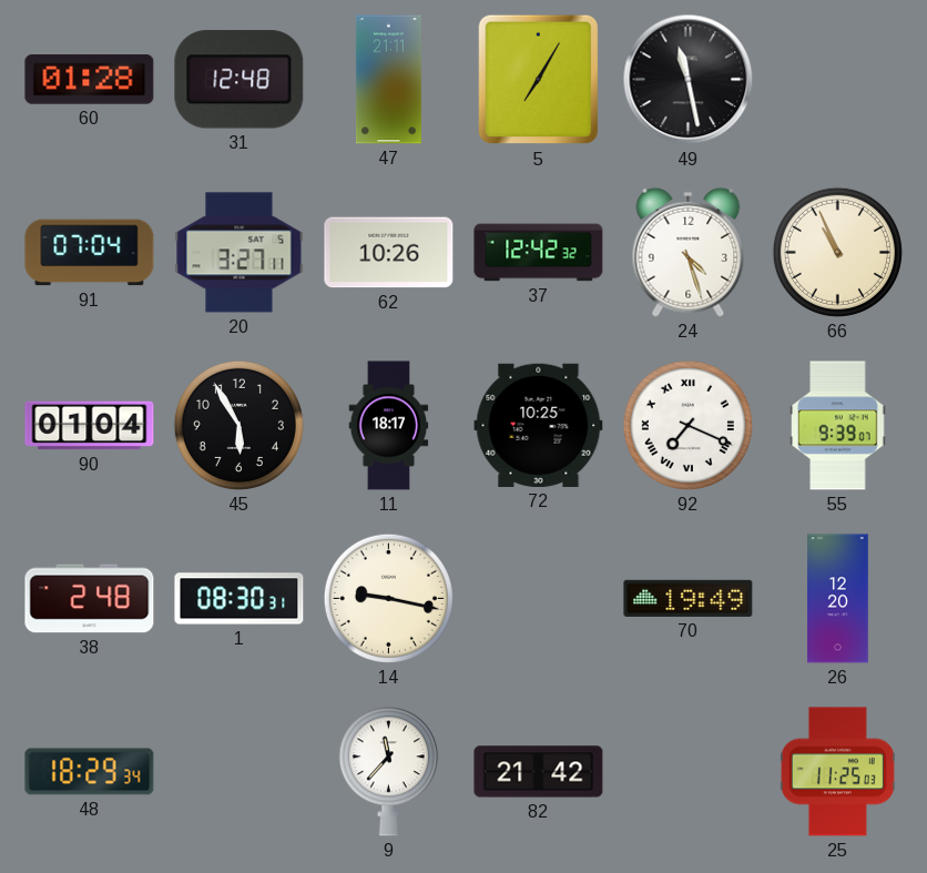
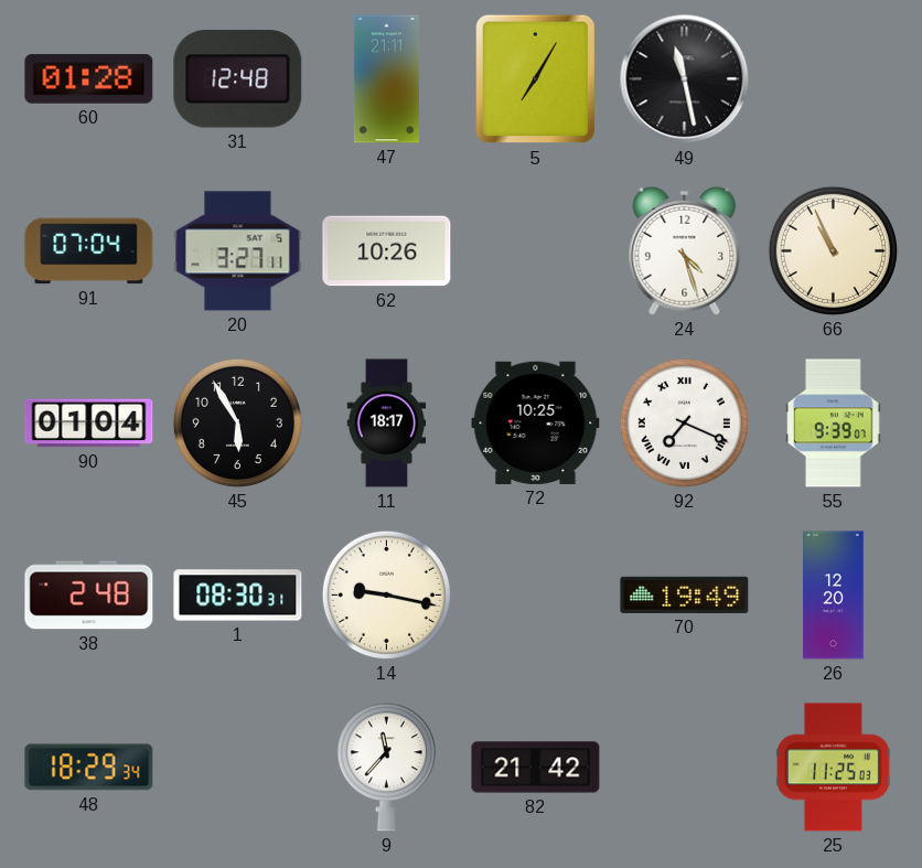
37: 12:42 -> none
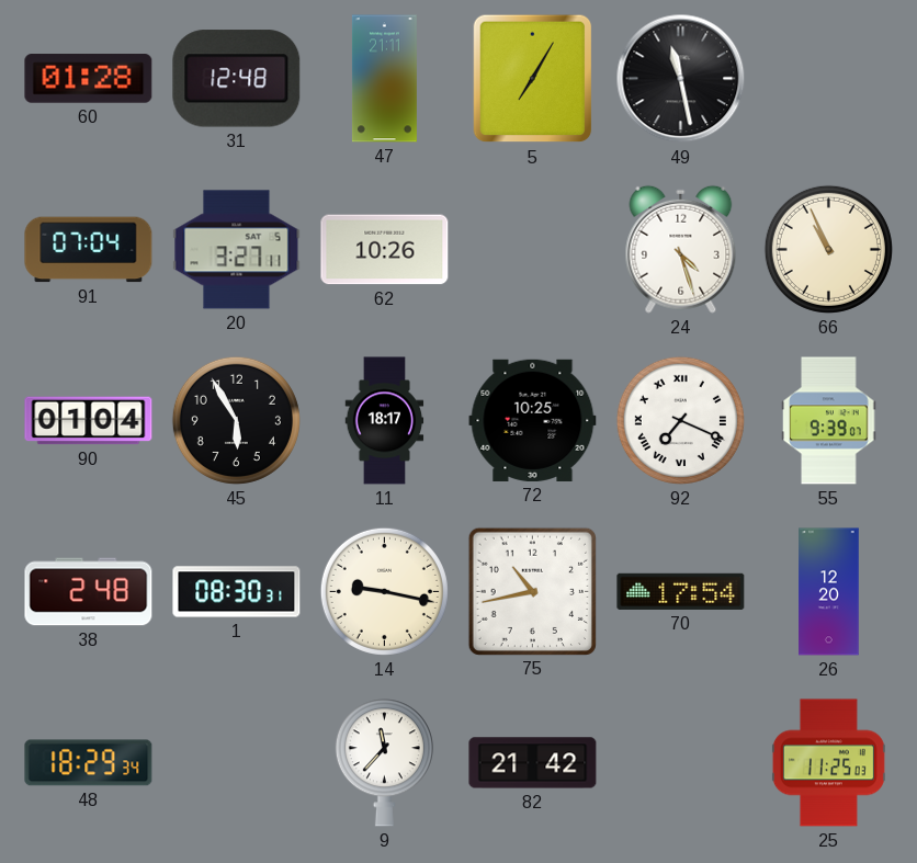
75: none -> 10:43
70: 19:49 -> 17:54
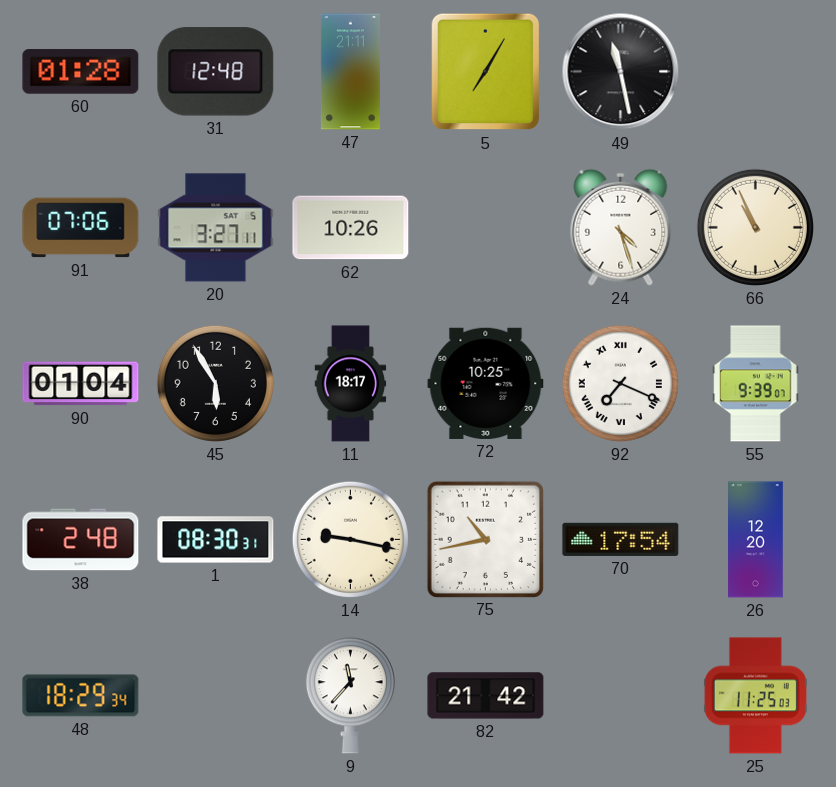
91: 07:04 -> 07:06
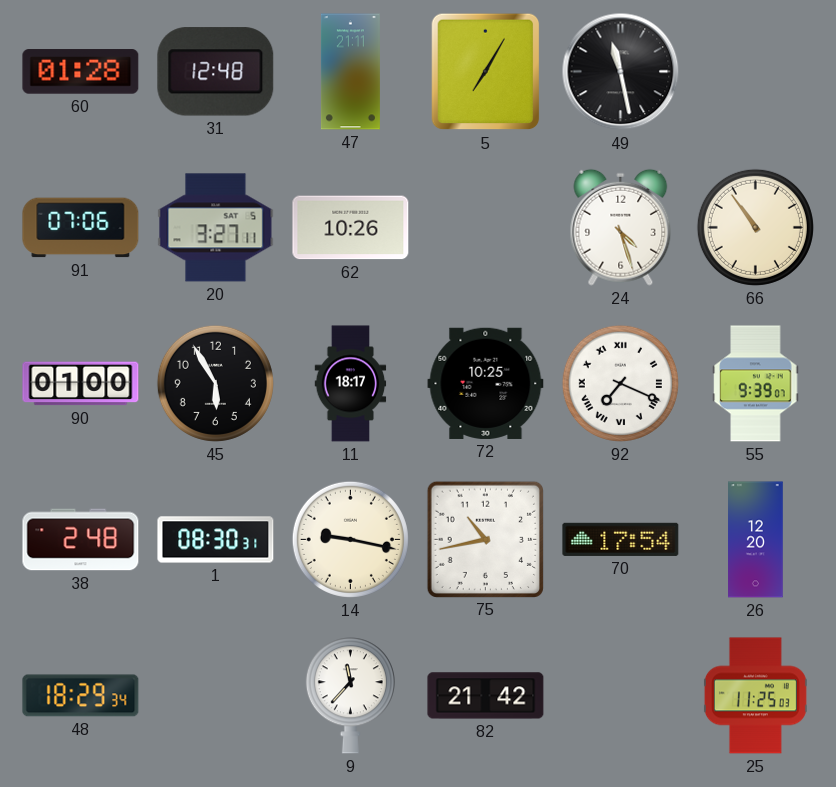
66: 10:56 -> 10:54
90: 01:04 -> 01:00
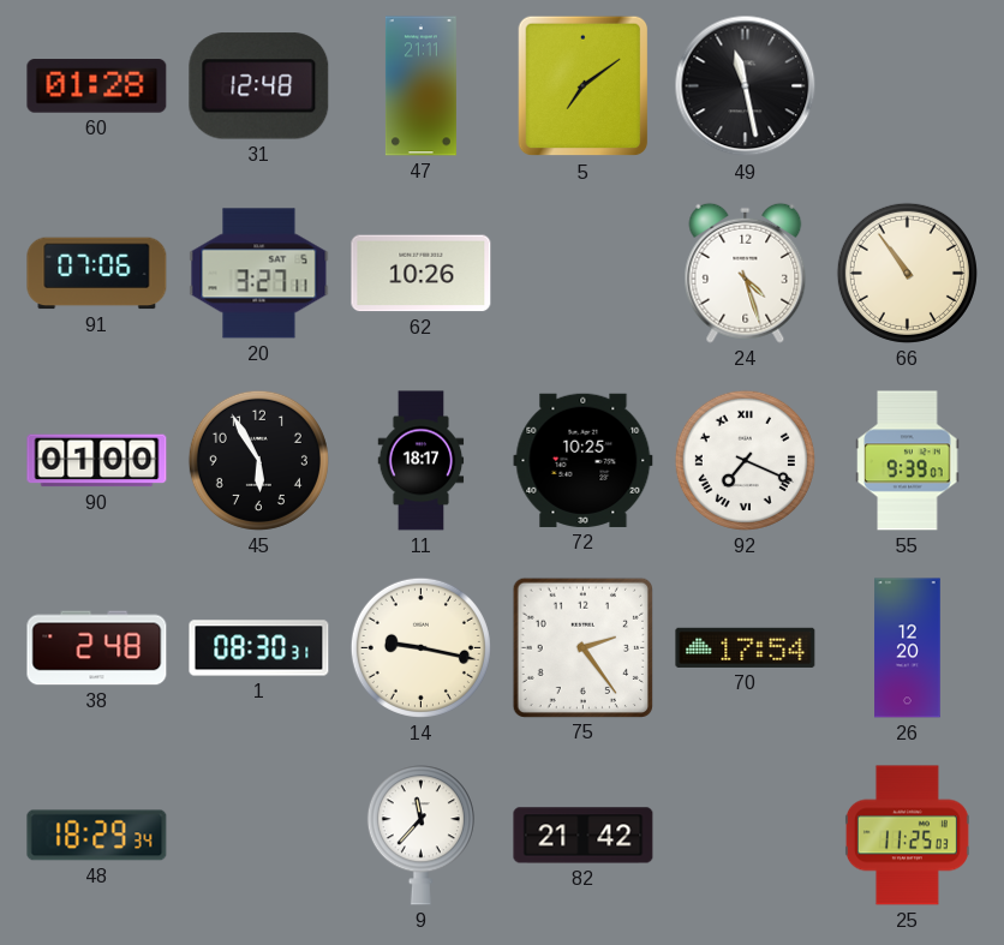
5: 7:05 -> 7:09
75: 10:43 -> 2:24
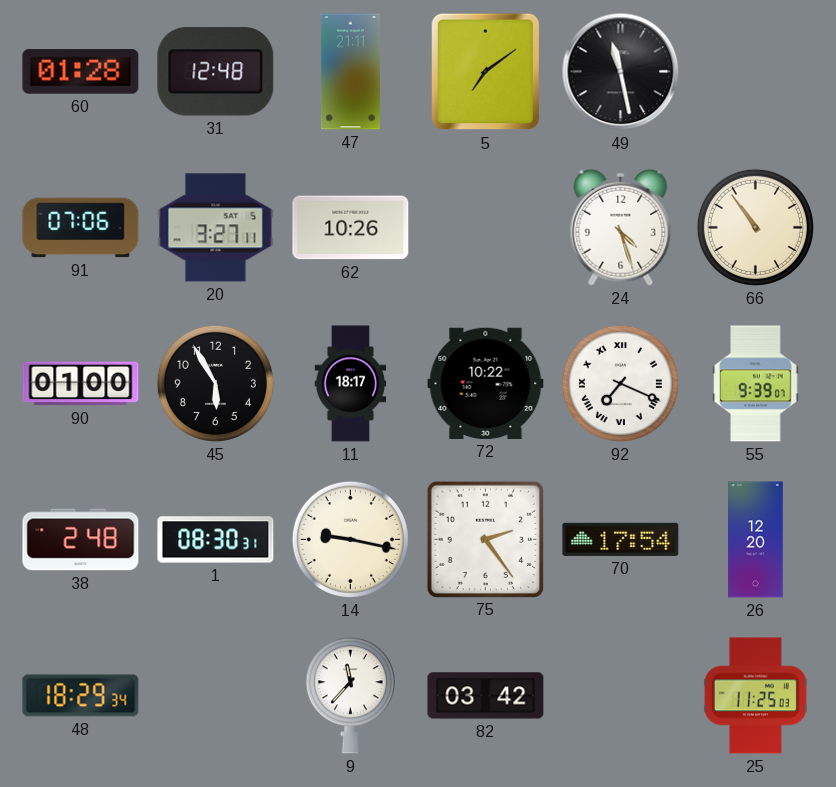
72: 10:25 -> 10:22
82: 21:42 -> 03:42
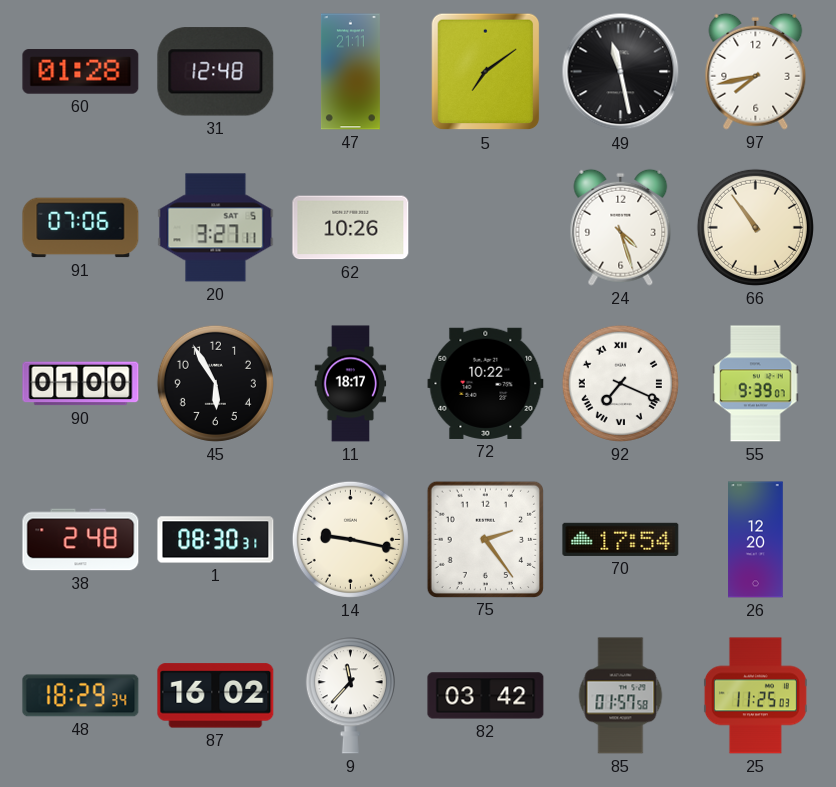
97: none -> 7:43
87: none -> 16:02
85: none -> 01:57
